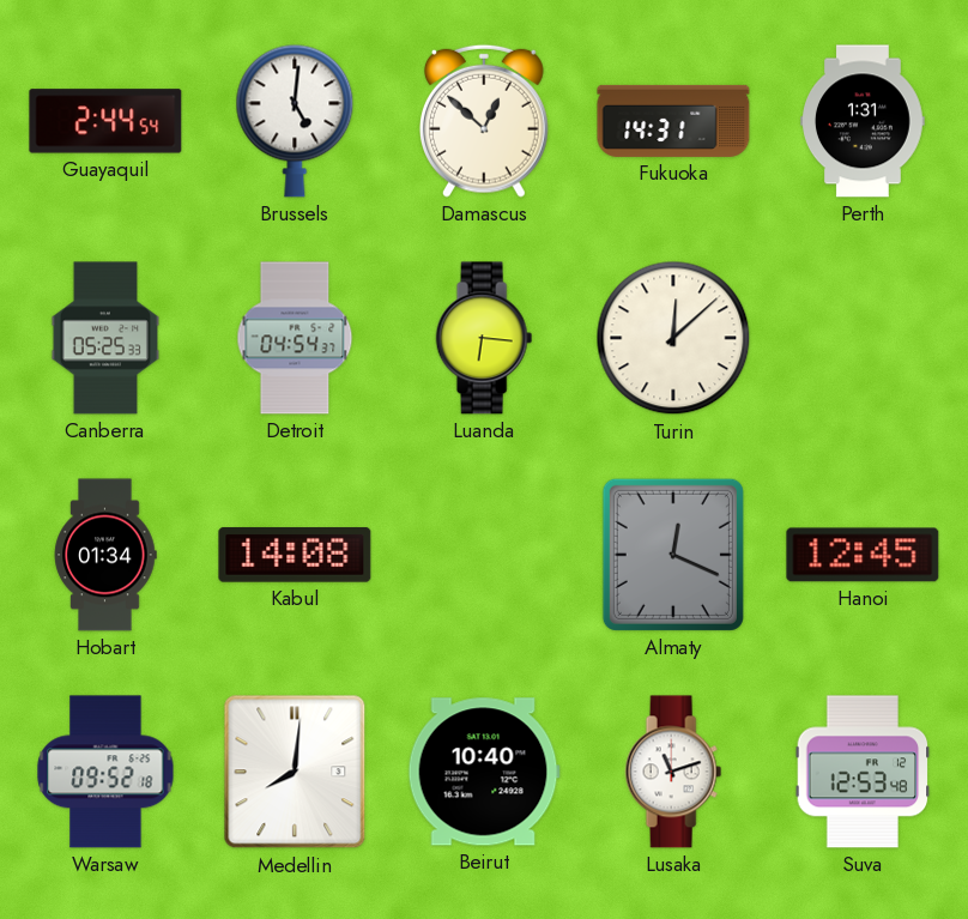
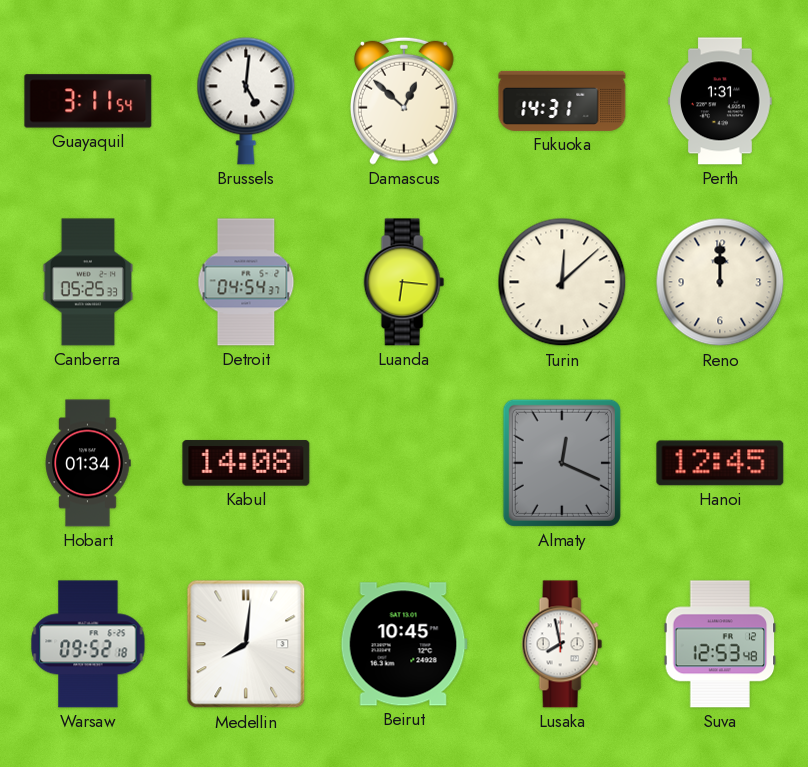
Guayaquil: 2:44 -> 3:11
Reno: none -> 12:00
Beirut: 10:40 -> 10:45
Lusaka: 11:12 -> 7:58
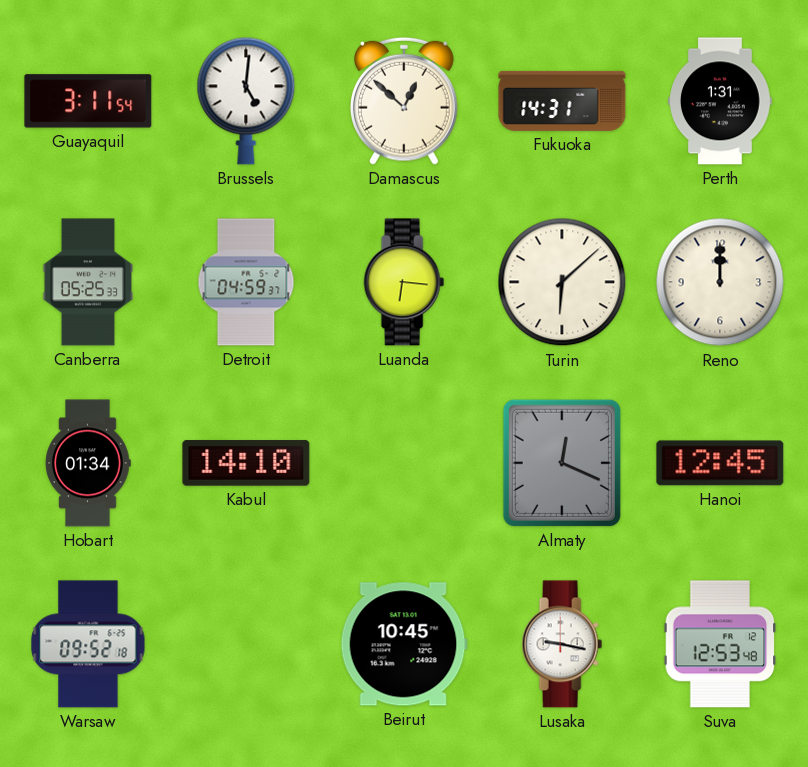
Detroit: 04:54 -> 04:59
Turin: 12:08 -> 6:08
Kabul: 14:08 -> 14:10
Medellin: 8:01 -> none
Lusaka: 7:58 -> 9:17
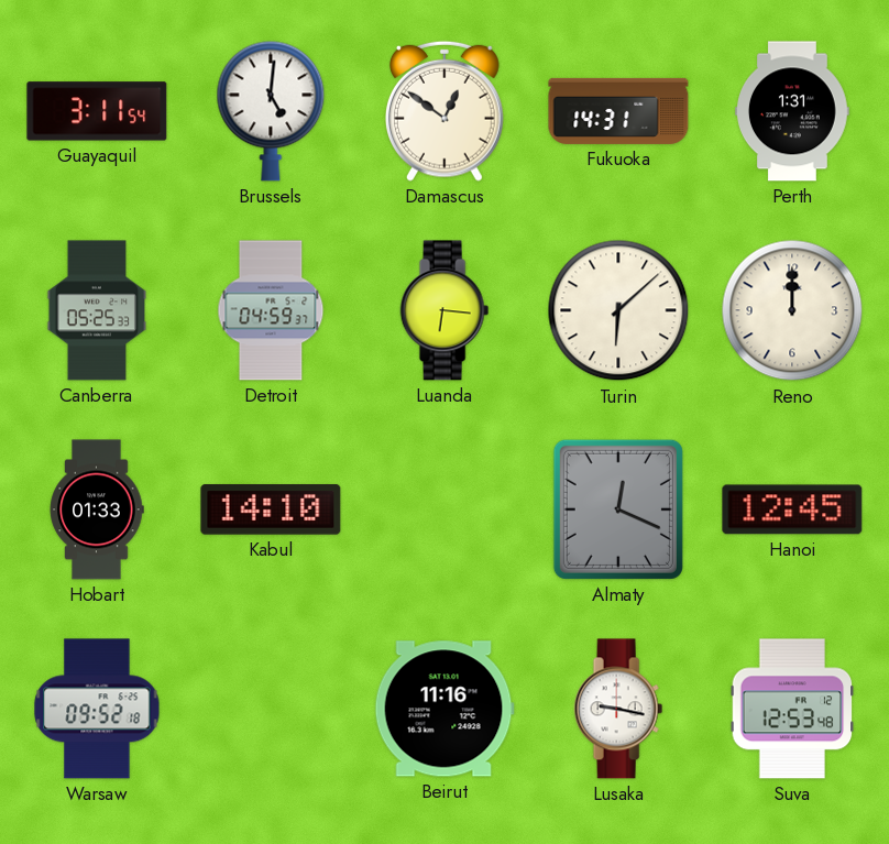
Damascus: 12:52 -> 12:51
Hobart: 01:34 -> 01:33
Beirut: 10:45 -> 11:16
